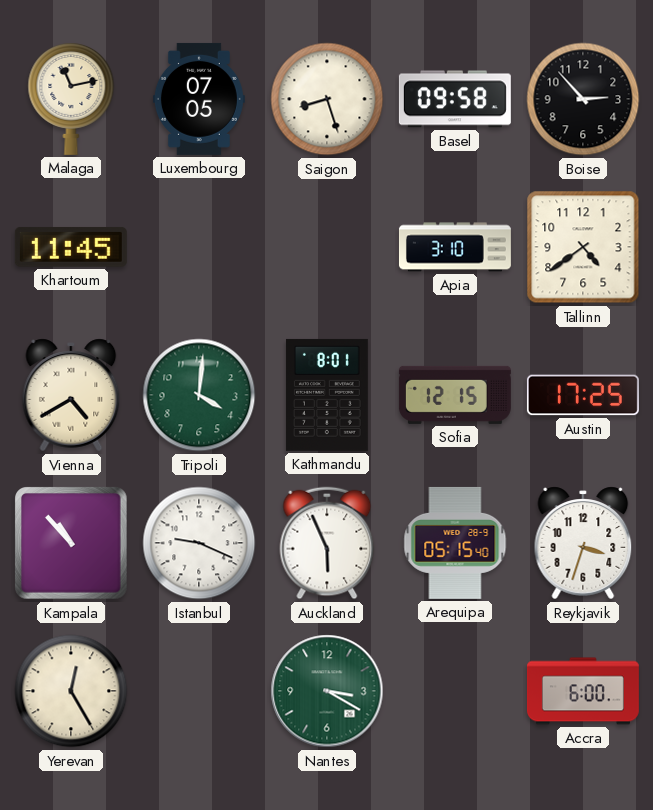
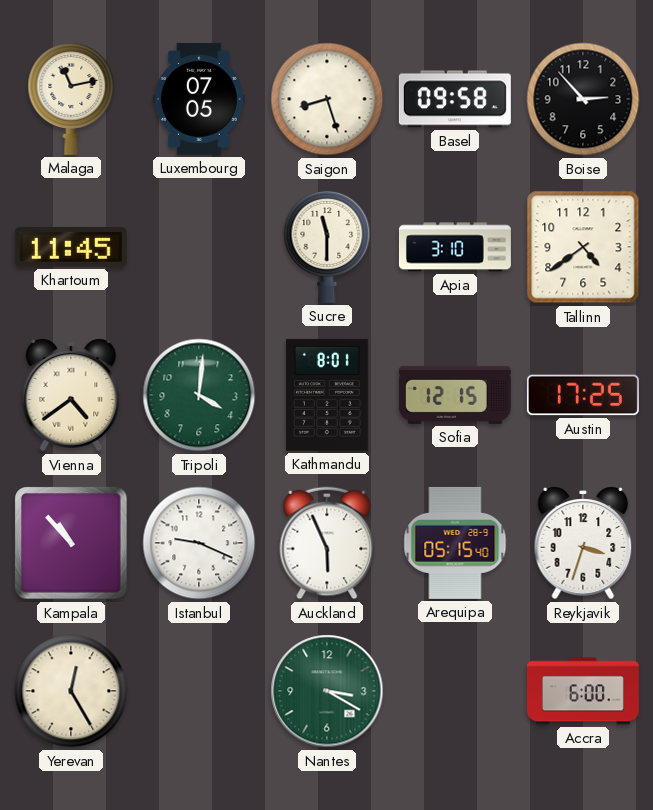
Sucre: none -> 11:30
Vienna: 4:40 -> 4:39
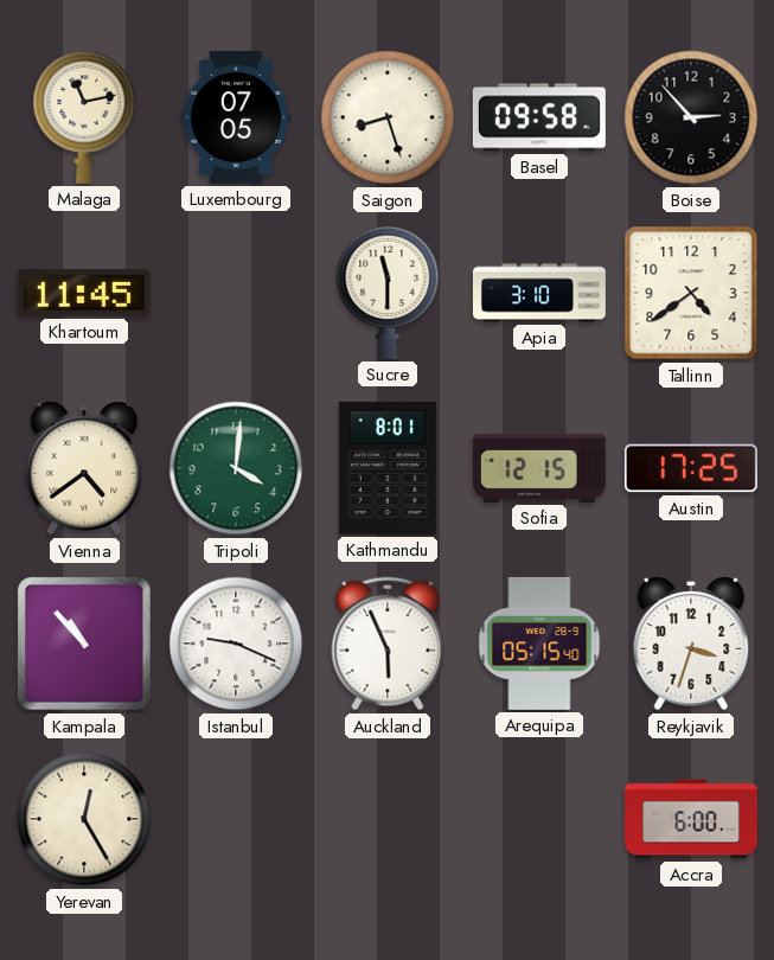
Nantes: 3:20 -> none
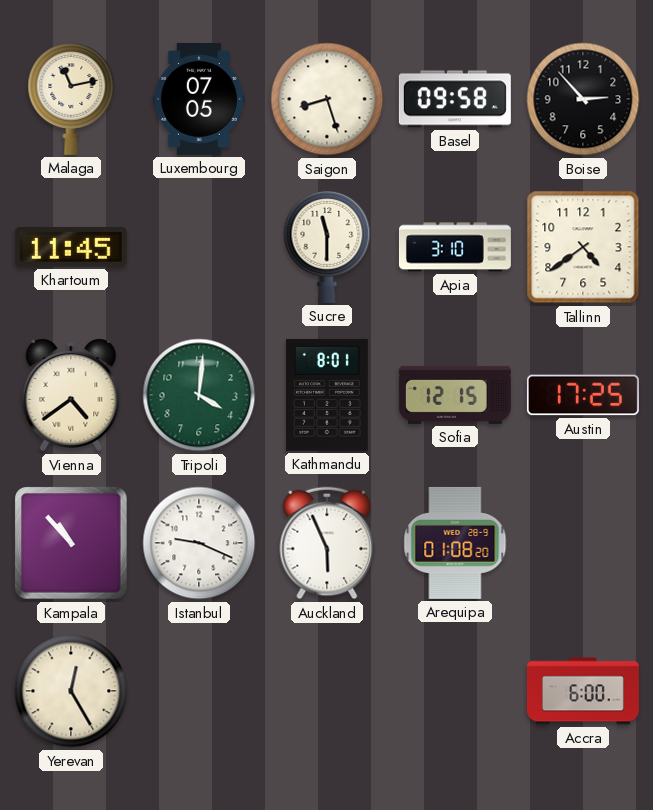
Arequipa: 05:15 -> 01:08
Reykjavik: 3:33 -> none
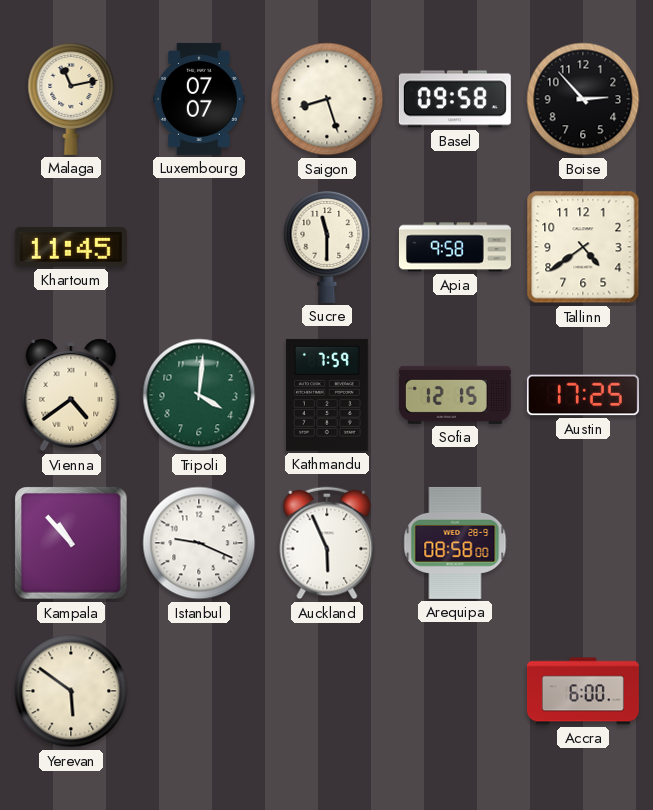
Luxembourg: 07:05 -> 07:07
Apia: 3:10 -> 9:58
Kathmandu: 8:01 -> 7:59
Arequipa: 01:08 -> 08:58
Yerevan: 12:25 -> 5:51
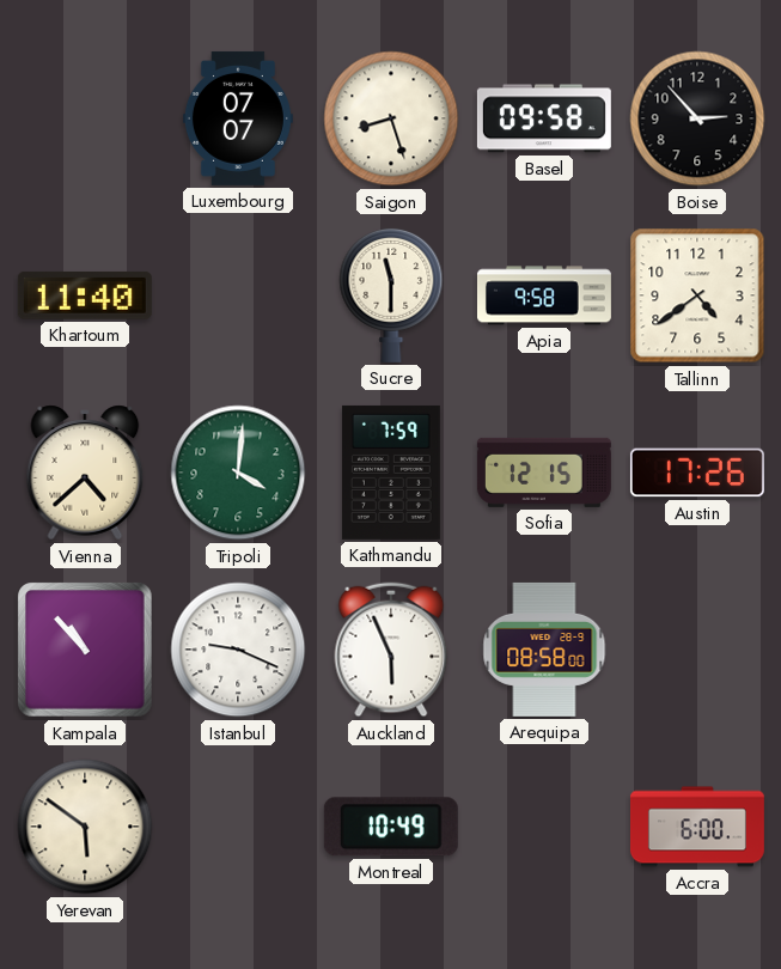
Malaga: 11:13 -> none
Khartoum: 11:45 -> 11:40
Vienna: 4:39 -> 4:38
Austin: 17:25 -> 17:26
Montreal: none -> 10:49
